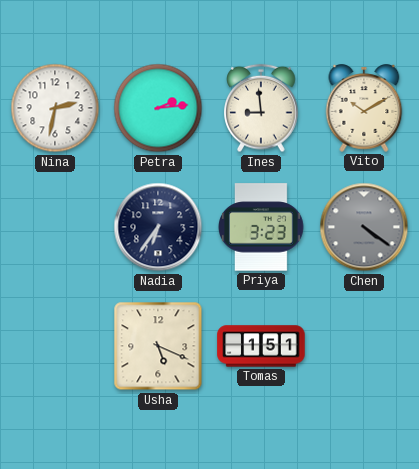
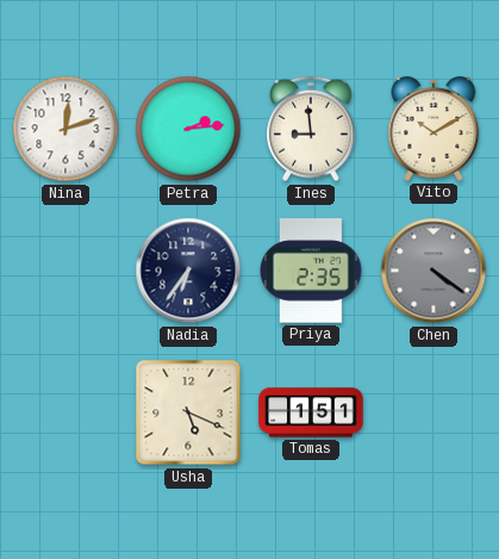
Nina: 2:32 -> 12:12
Priya: 3:23 -> 2:35
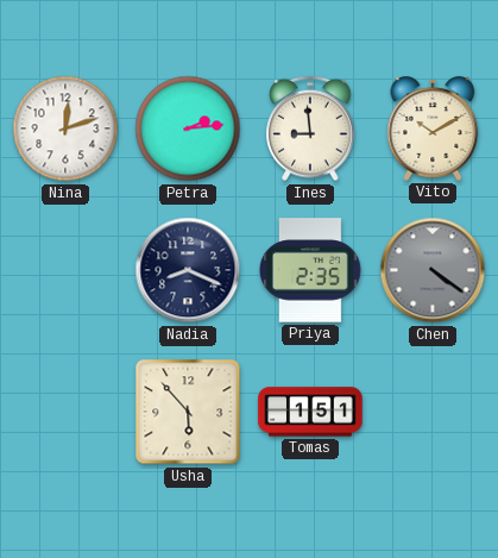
Nadia: 6:36 -> 8:19
Usha: 5:19 -> 5:53
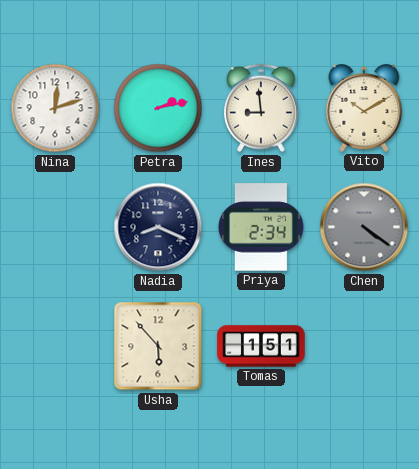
Petra: 2:14 -> 2:13
Priya: 2:35 -> 2:34
